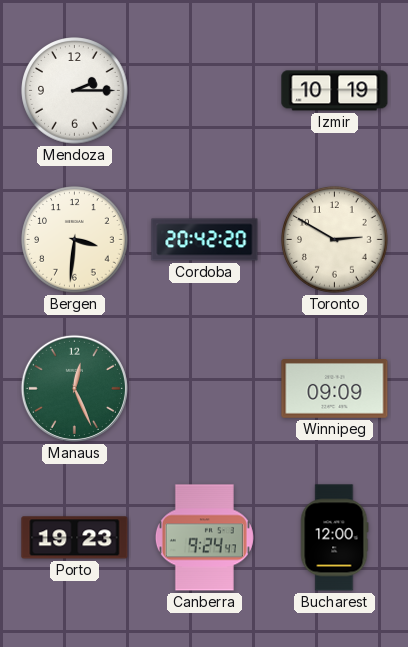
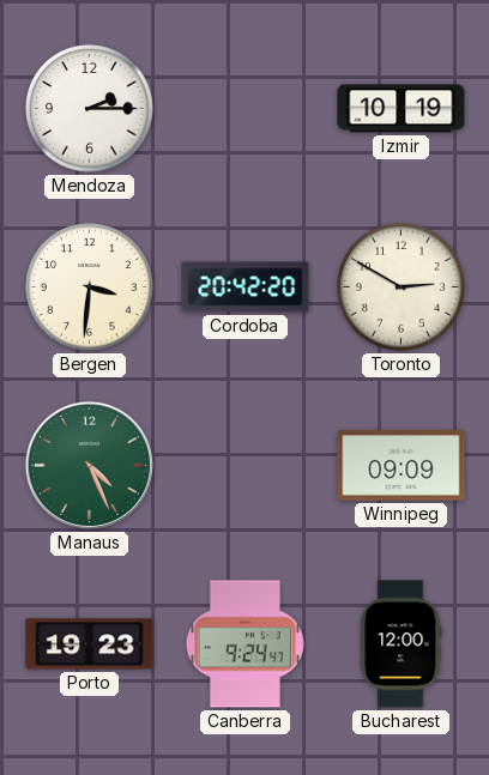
Manaus: 12:26 -> 4:26
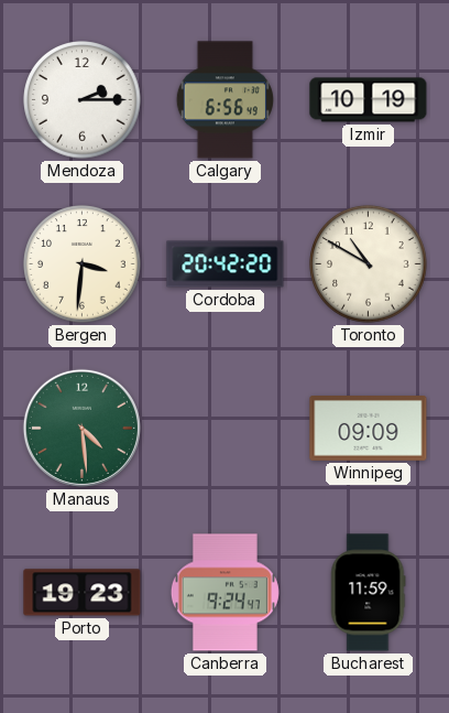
Calgary: none -> 6:56
Toronto: 2:50 -> 10:50
Manaus: 4:26 -> 4:29
Bucharest: 12:00 -> 11:59
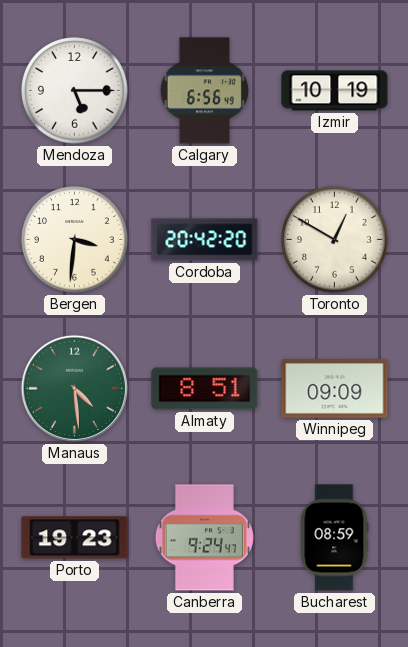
Mendoza: 2:15 -> 5:15
Toronto: 10:50 -> 12:50
Almaty: none -> 8:51
Bucharest: 11:59 -> 08:59
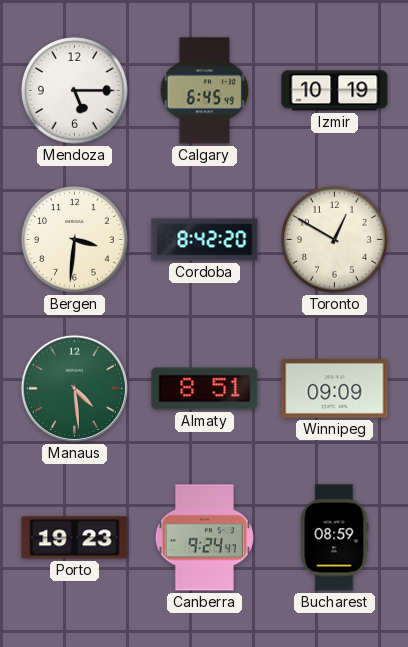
Calgary: 6:56 -> 6:45
Cordoba: 20:42 -> 8:42
